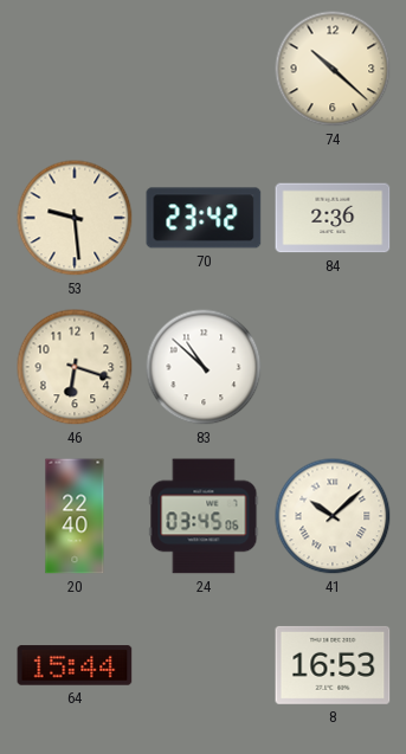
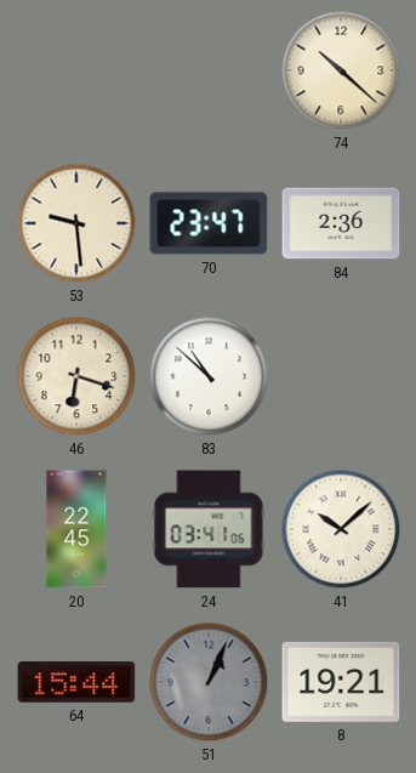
70: 23:42 -> 23:47
20: 22:40 -> 22:45
24: 03:45 -> 03:41
51: none -> 1:04
8: 16:53 -> 19:21
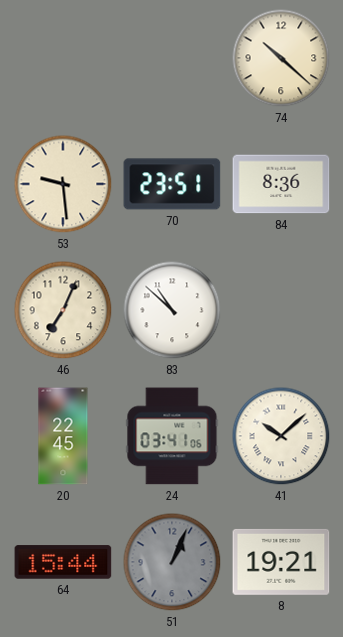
70: 23:47 -> 23:51
84: 2:36 -> 8:36
46: 6:18 -> 7:04
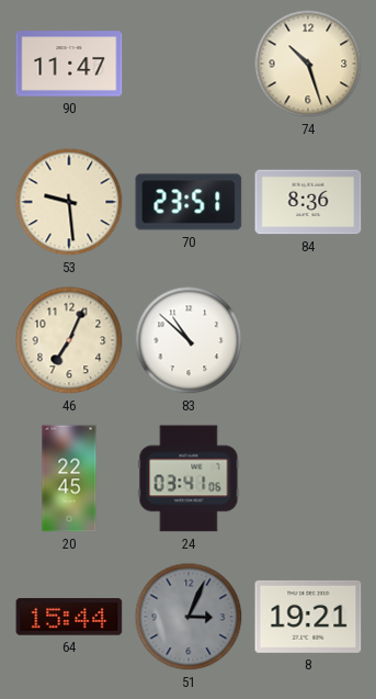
90: none -> 11:47
74: 10:22 -> 10:27
41: 10:08 -> none
51: 1:04 -> 3:04
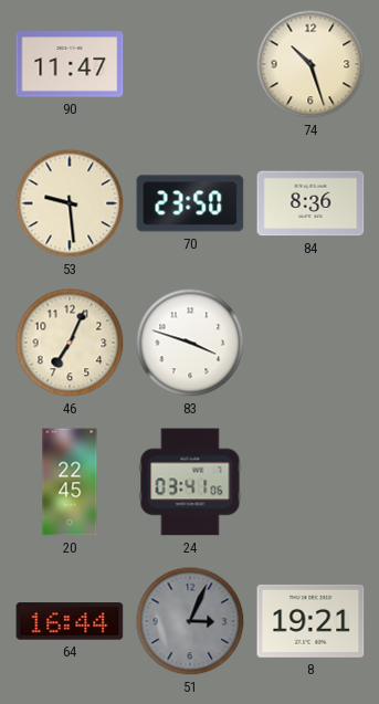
70: 23:51 -> 23:50
83: 10:52 -> 3:48
64: 15:44 -> 16:44
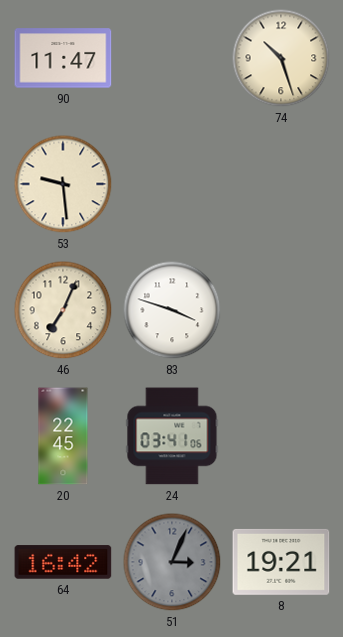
70: 23:50 -> none
84: 8:36 -> none
64: 16:44 -> 16:42
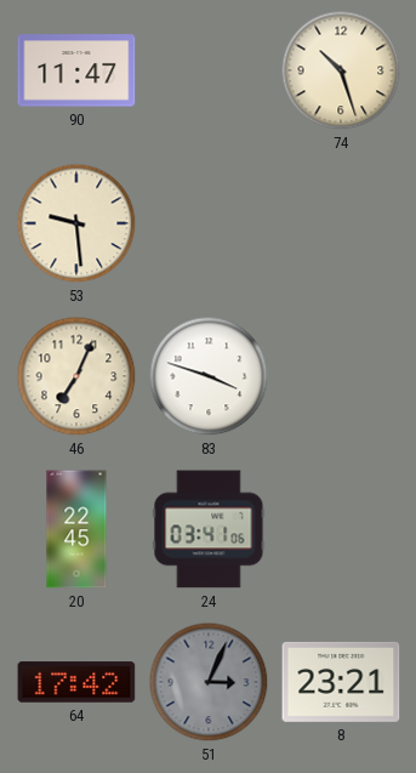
64: 16:42 -> 17:42
8: 19:21 -> 23:21
